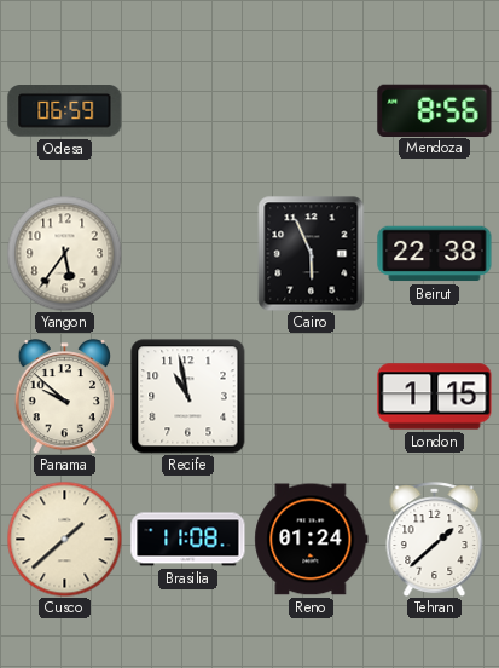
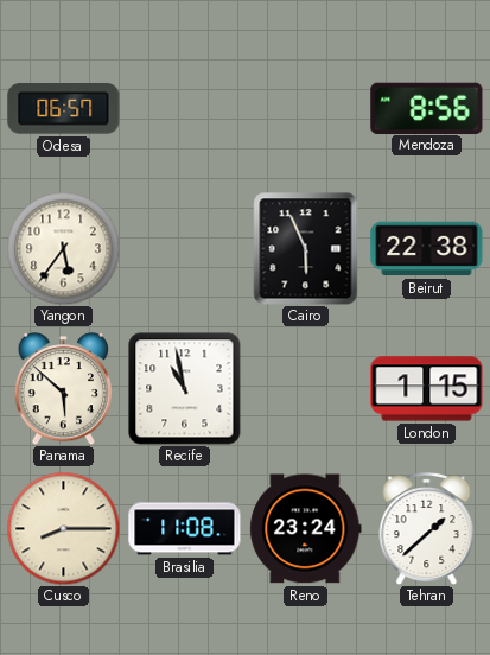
Odesa: 06:59 -> 06:57
Panama: 9:52 -> 5:52
Cusco: 1:38 -> 8:15
Reno: 01:24 -> 23:24
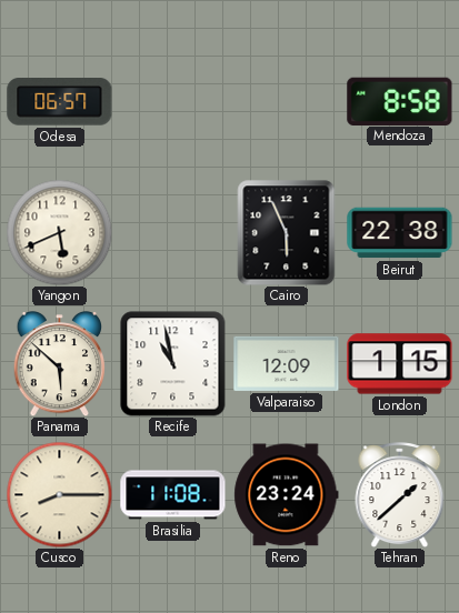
Mendoza: 8:56 -> 8:58
Yangon: 5:36 -> 5:41
Valparaiso: none -> 12:09
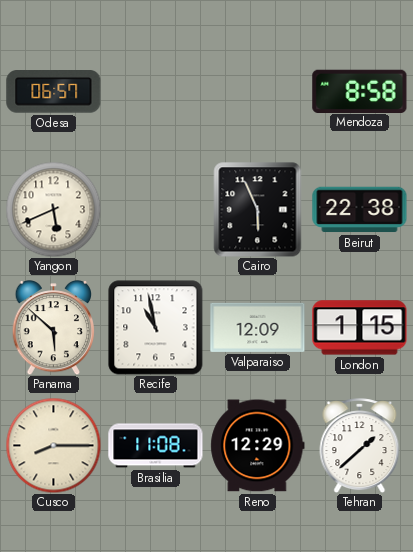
Reno: 23:24 -> 12:29
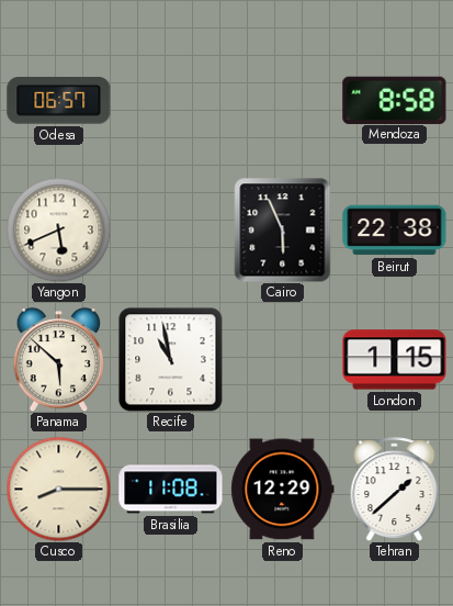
Valparaiso: 12:09 -> none
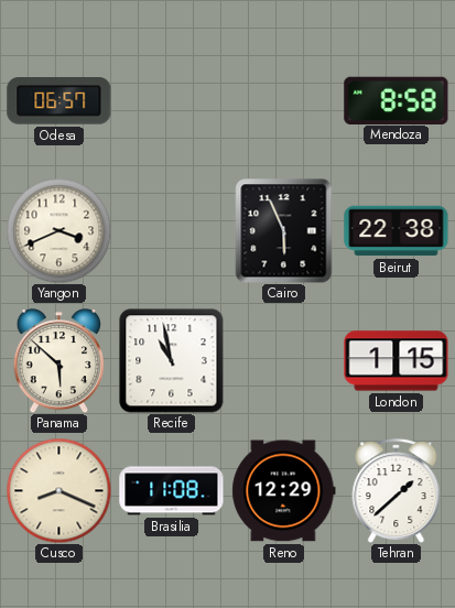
Yangon: 5:41 -> 3:41
Cusco: 8:15 -> 8:19
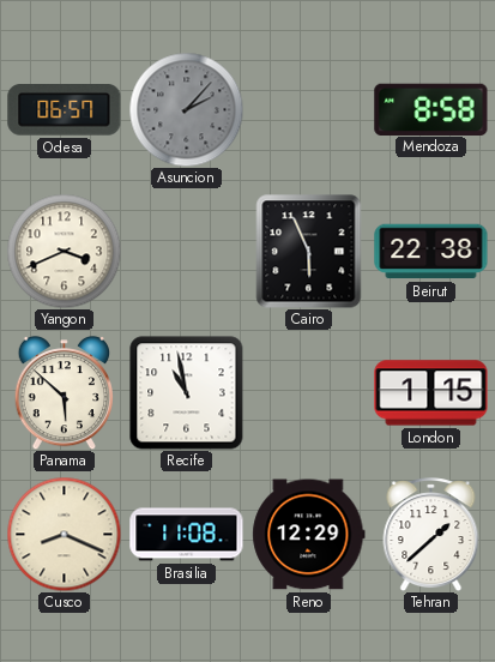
Asuncion: none -> 2:07
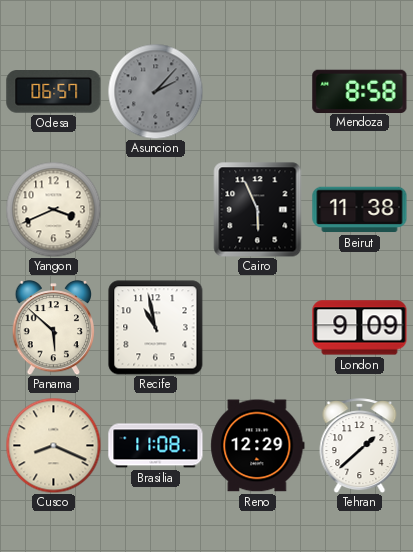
Beirut: 22:38 -> 11:38
London: 1:15 -> 9:09
